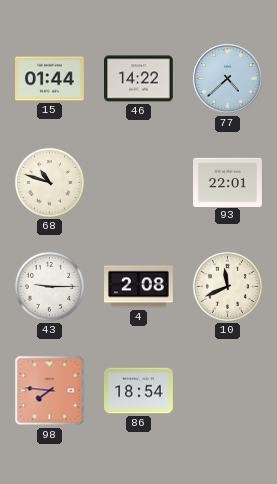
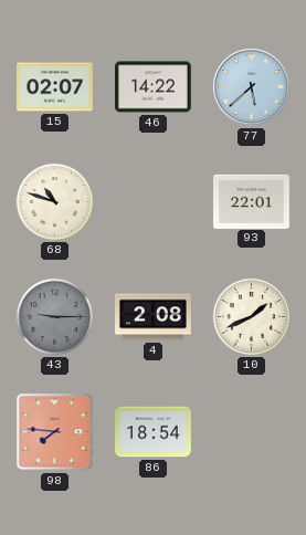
15: 01:44 -> 02:07
77: 4:38 -> 5:38
43 dial: white -> grey
10: 11:41 -> 1:41
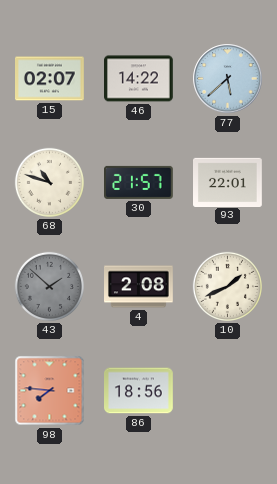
30: none -> 21:57
43: 9:15 -> 1:52
86: 18:54 -> 18:56
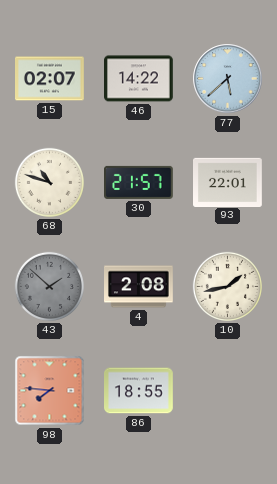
10: 1:41 -> 1:43
86: 18:56 -> 18:55
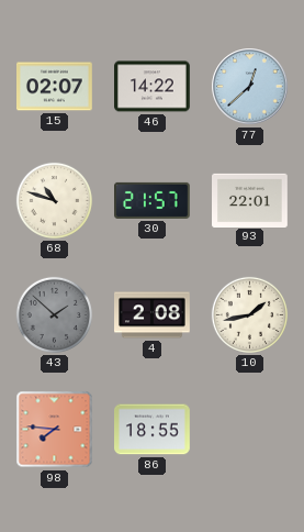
77: 5:38 -> 12:38
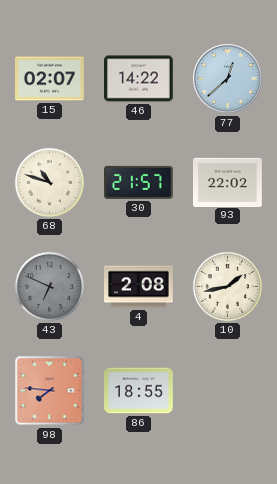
93: 22:01 -> 22:02
43: 1:52 -> 6:49
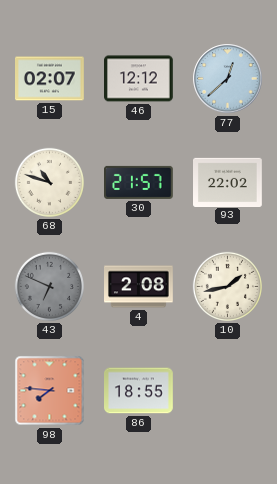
46: 14:22 -> 12:12
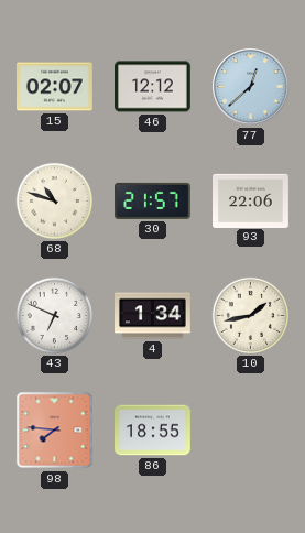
93: 22:02 -> 22:06
43 dial: grey -> white
4: 2:08 -> 1:34
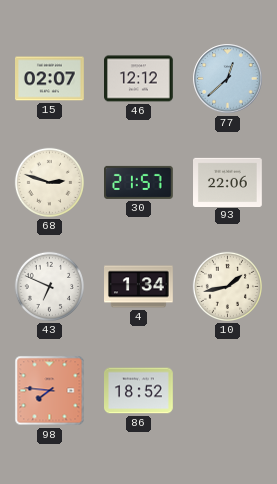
68: 10:48 -> 2:48
86: 18:55 -> 18:52
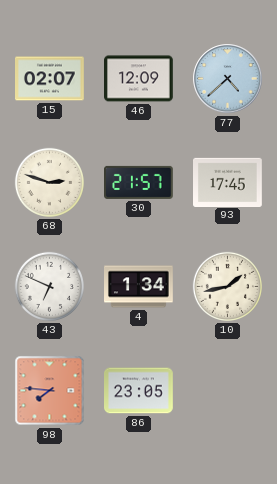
46: 12:12 -> 12:09
77: 12:38 -> 4:38
93: 22:06 -> 17:45
86: 18:52 -> 23:05
